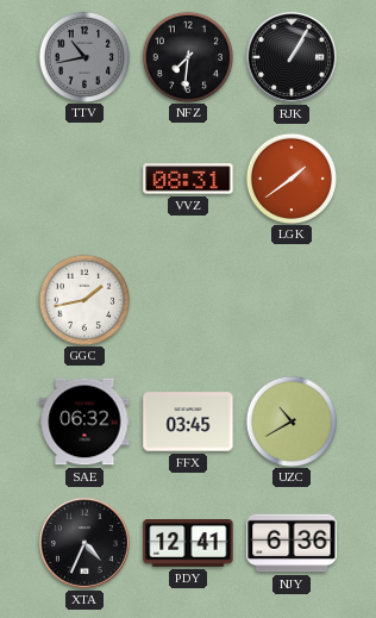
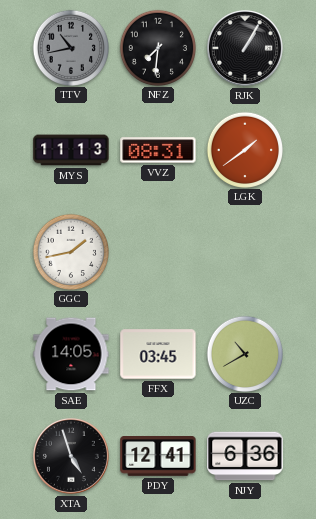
MYS: none -> 11:13
SAE: 06:32 -> 14:05
XTA: 4:34 -> 4:57
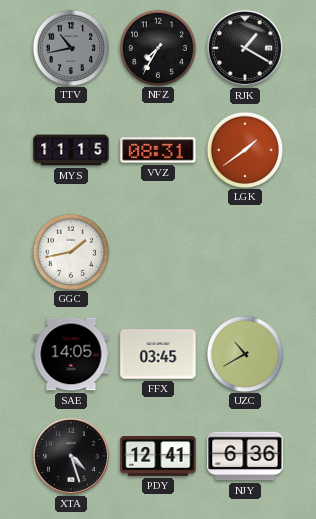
NFZ: 7:31 -> 7:35
RJK: 1:05 -> 1:20
MYS: 11:13 -> 11:15
XTA: 4:57 -> 4:27
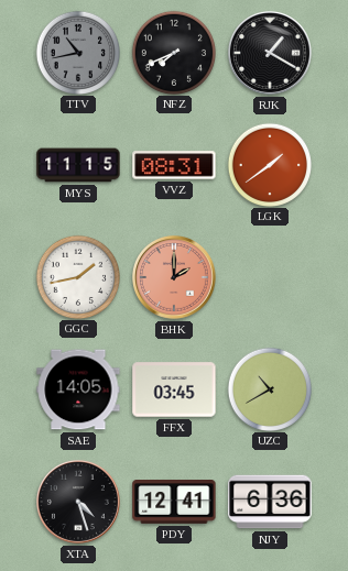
NFZ: 7:35 -> 7:41
BHK: none -> 2:00
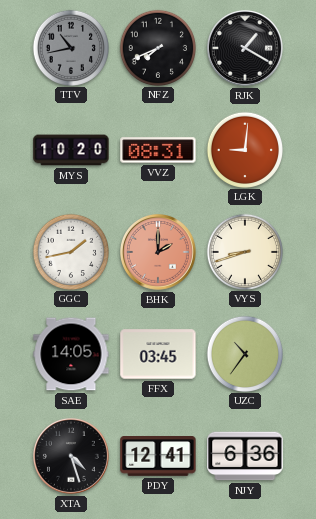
MYS: 11:15 -> 10:20
LGK: 1:39 -> 9:01
VYS: none -> 8:42
UZC: 10:40 -> 10:36
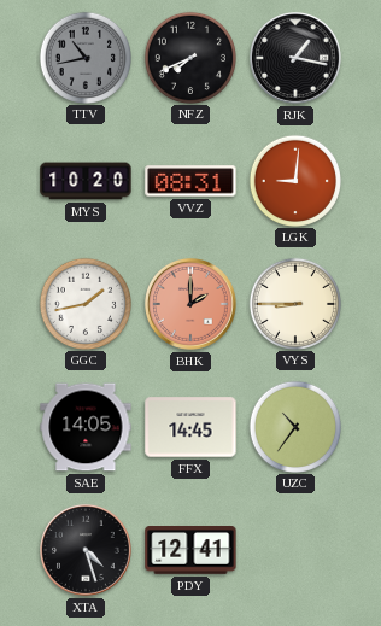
RJK: 1:20 -> 1:17
VYS: 8:42 -> 8:45
FFX: 03:45 -> 14:45
NJY: 6:36 -> none
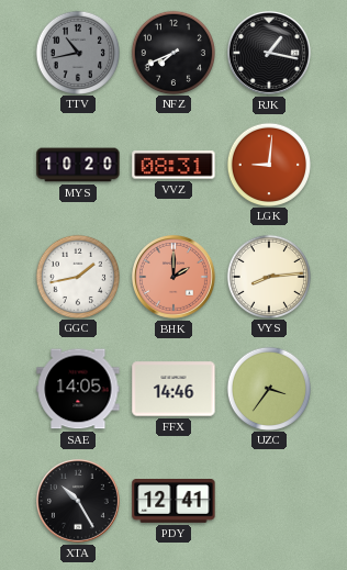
VYS: 8:45 -> 8:14
FFX: 14:45 -> 14:46
UZC: 10:36 -> 3:36
XTA: 4:27 -> 10:25
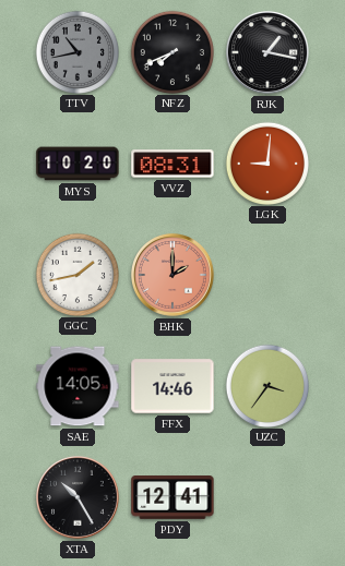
VYS: 8:14 -> none
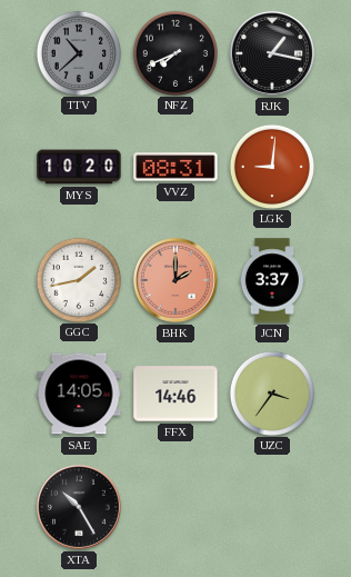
TTV: 10:43 -> 10:38
JCN: none -> 3:37
PDY: 12:41 -> none
